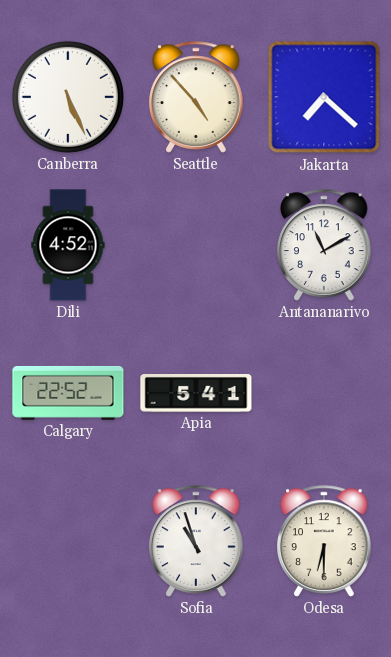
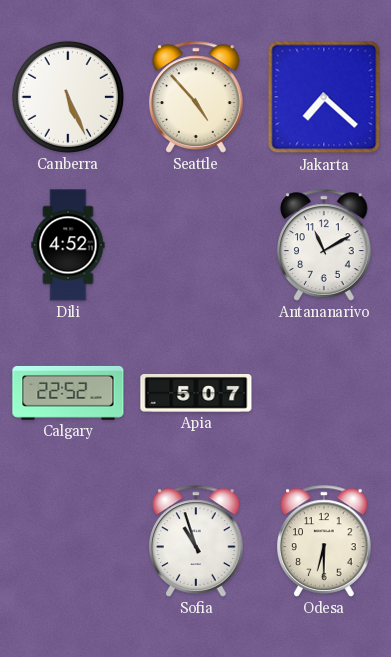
Apia: 5:41 -> 5:07
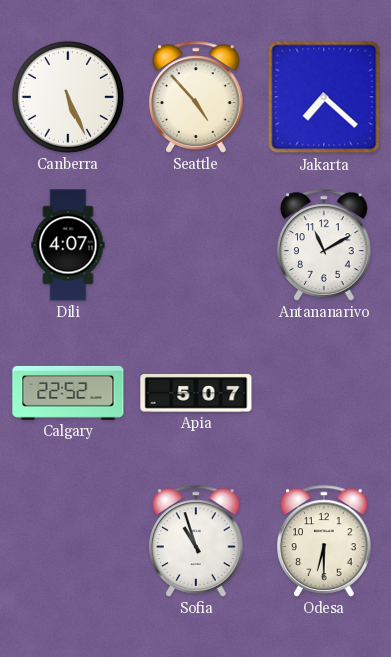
Dili: 4:52 -> 4:07
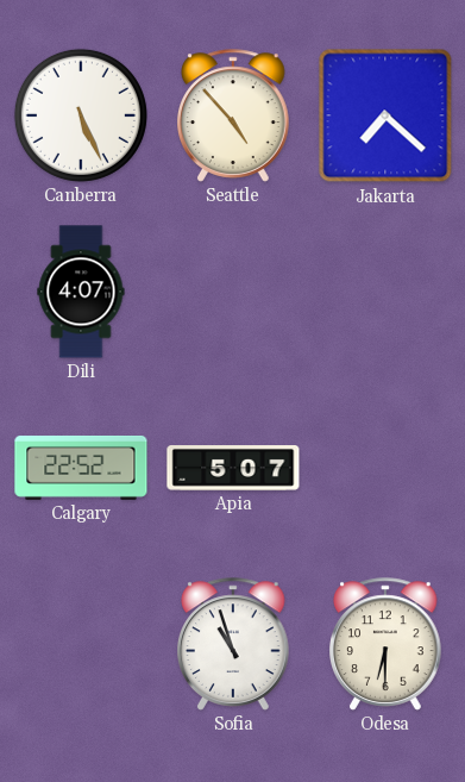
Antananarivo: 11:10 -> none
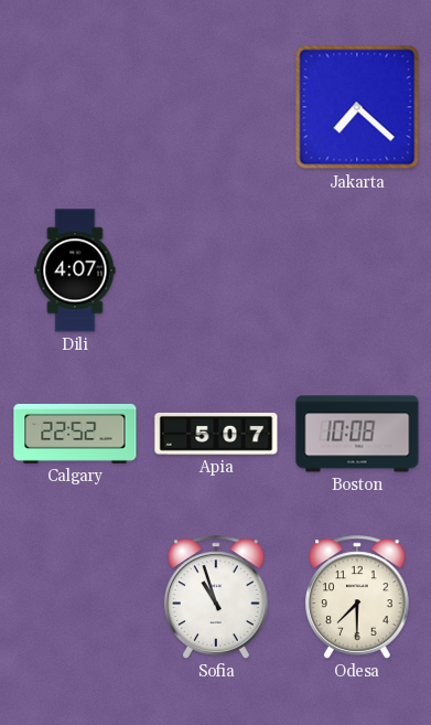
Canberra: 5:26 -> none
Seattle: 4:53 -> none
Boston: none -> 10:08
Odesa: 6:30 -> 7:30
